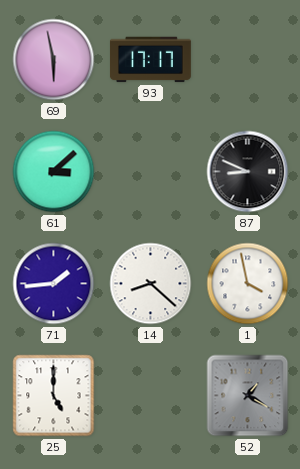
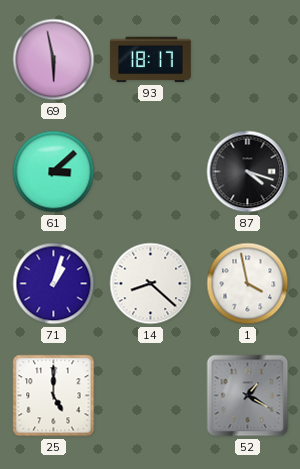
93: 17:17 -> 18:17
87: 8:49 -> 4:18
71: 1:44 -> 1:03
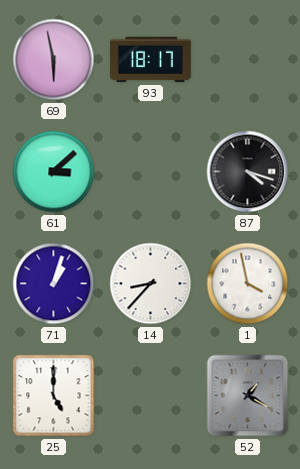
14: 8:22 -> 8:37
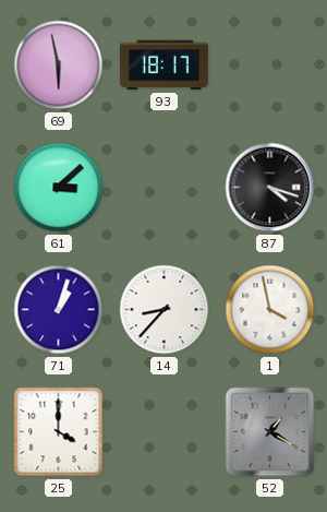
25: 5:00 -> 4:00
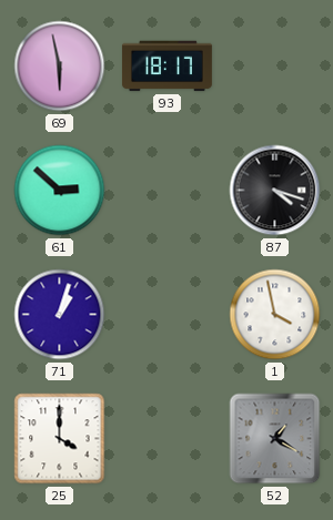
61: 3:08 -> 2:52
14: 8:37 -> none
